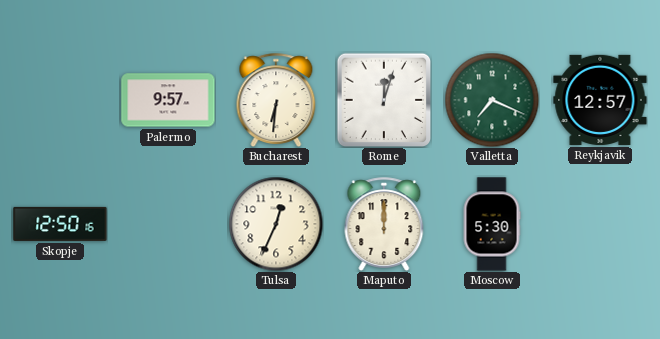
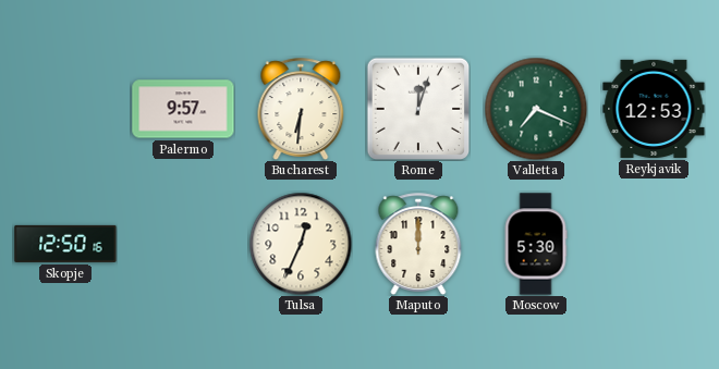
Reykjavik: 12:57 -> 12:53
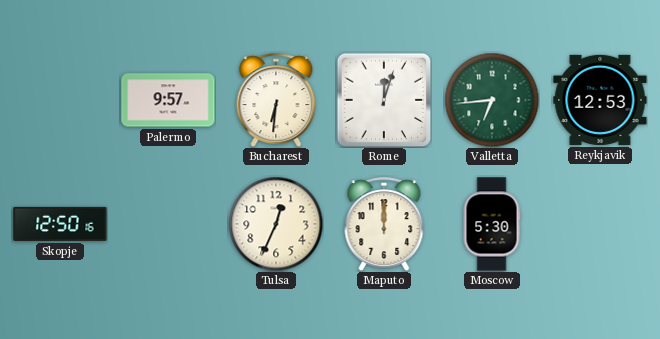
Valletta: 7:19 -> 6:44
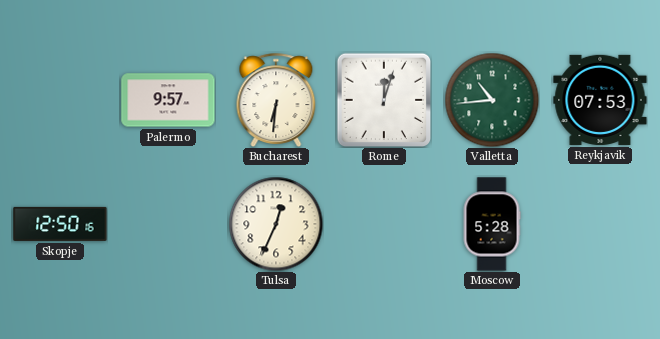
Valletta: 6:44 -> 10:44
Reykjavik: 12:53 -> 07:53
Maputo: 12:00 -> none
Moscow: 5:30 -> 5:28
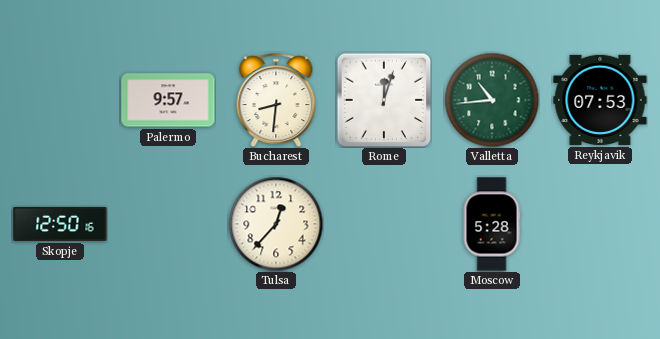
Bucharest: 6:31 -> 8:31
Tulsa: 12:34 -> 12:37
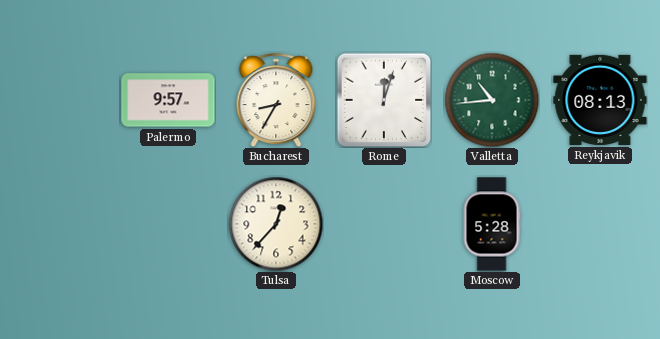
Bucharest: 8:31 -> 8:35
Reykjavik: 07:53 -> 08:13
Skopje: 12:50 -> none
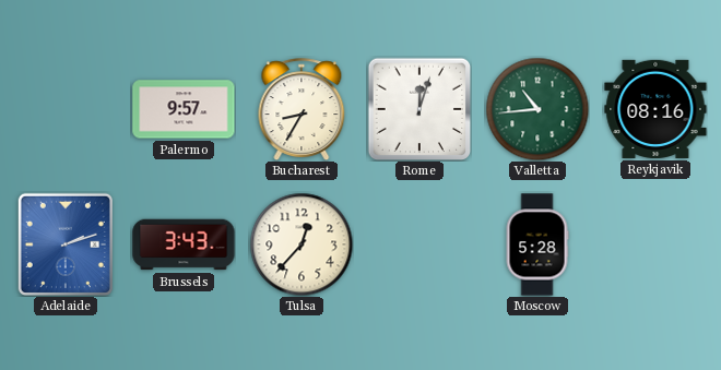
Reykjavik: 08:13 -> 08:16
Adelaide: none -> 2:12
Brussels: none -> 3:43
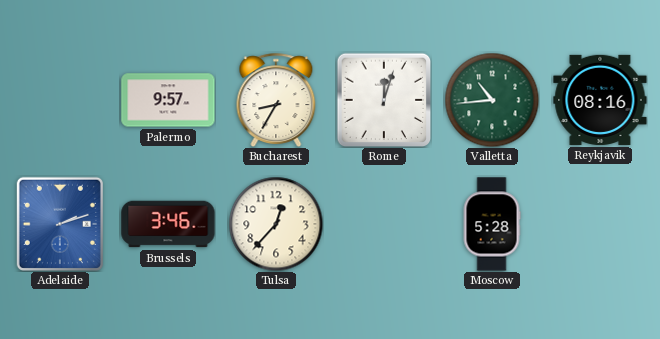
Brussels: 3:43 -> 3:46
